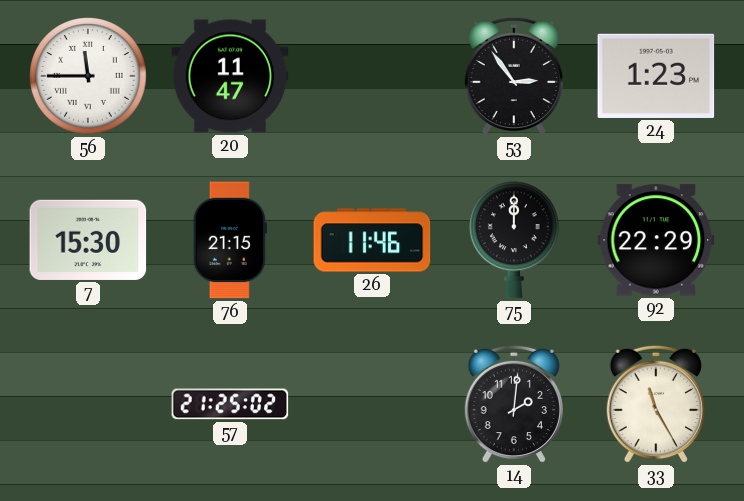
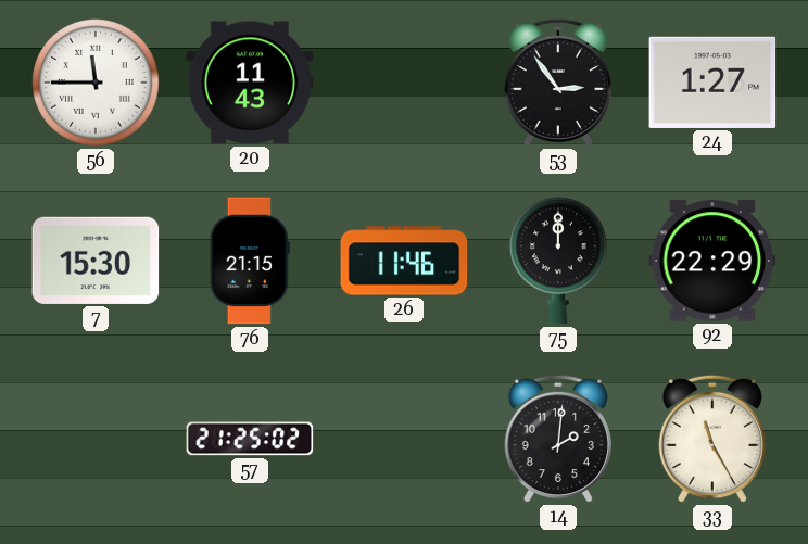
20: 11:47 -> 11:43
24: 1:23 -> 1:27
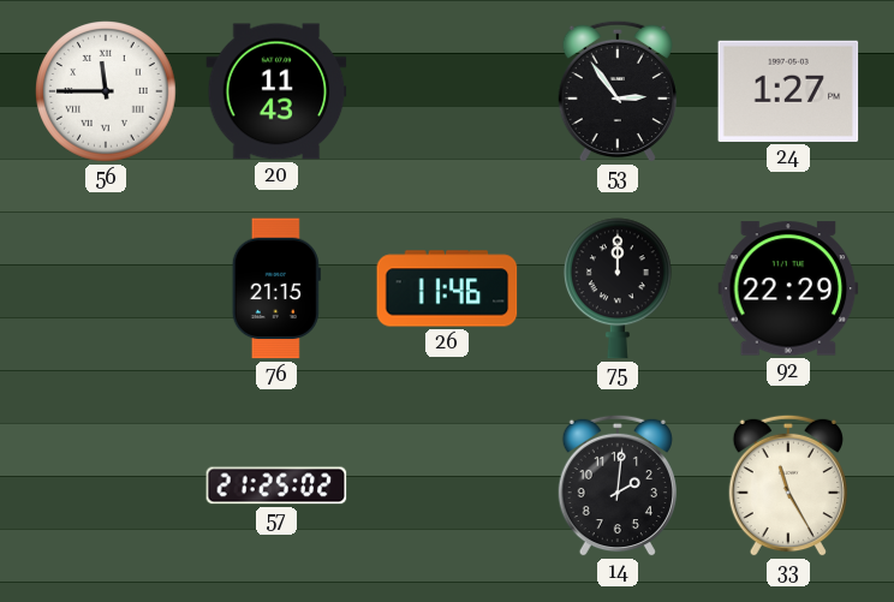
7: 15:30 -> none
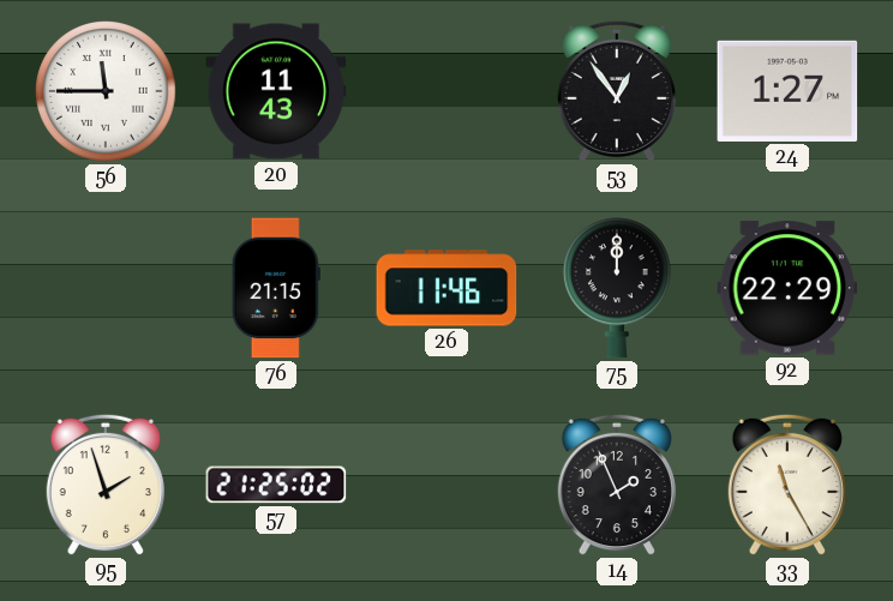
53: 2:54 -> 12:54
95: none -> 1:57
14: 2:01 -> 1:56
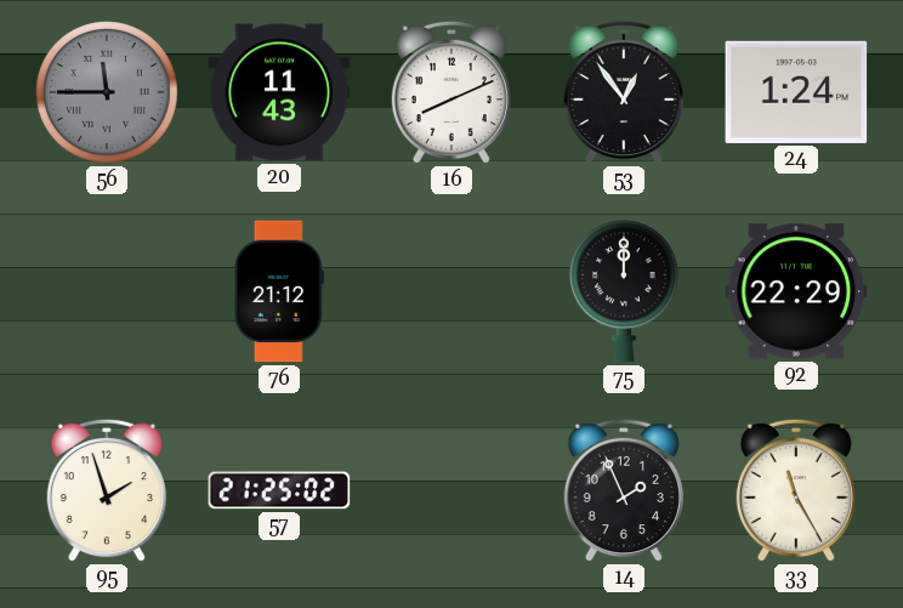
56 dial: white -> grey
16: none -> 8:11
24: 1:27 -> 1:24
76: 21:15 -> 21:12
26: 11:46 -> none
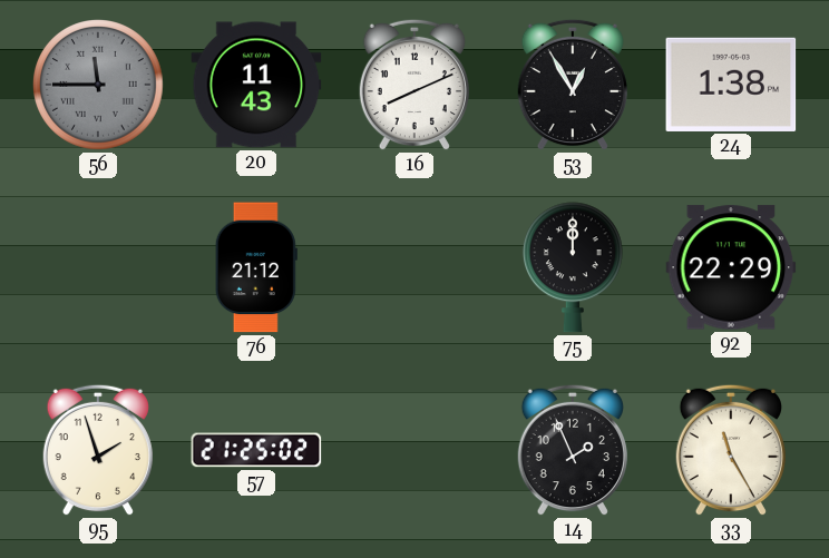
53: 12:54 -> 12:55
24: 1:24 -> 1:38
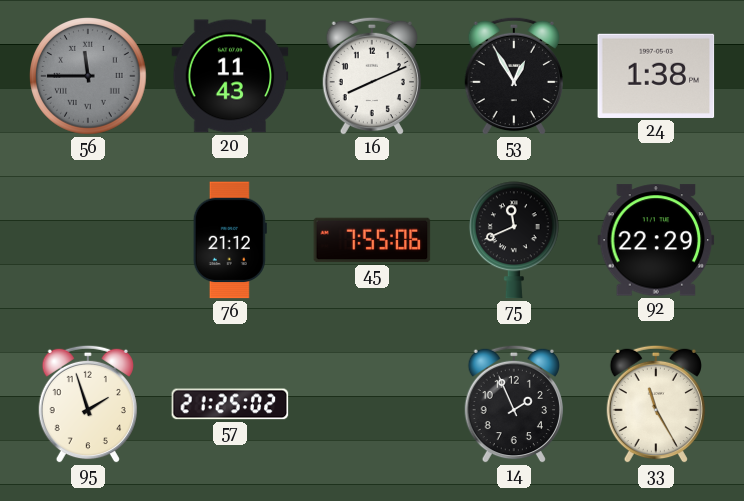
45: none -> 7:55
75: 12:00 -> 11:41
